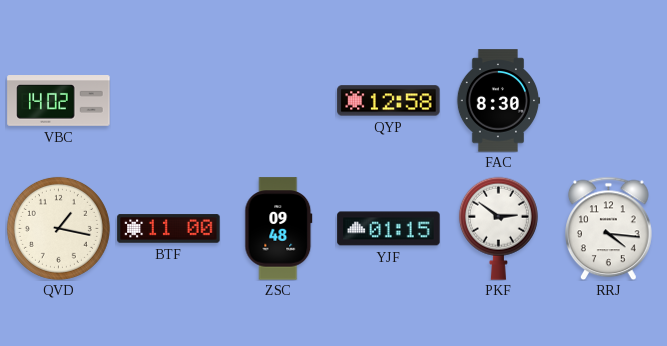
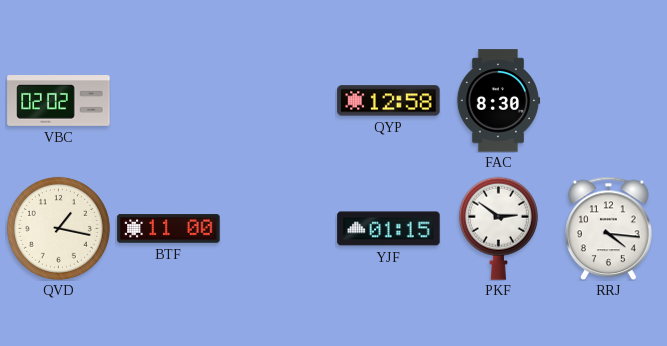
VBC: 14:02 -> 02:02
ZSC: 09:48 -> none
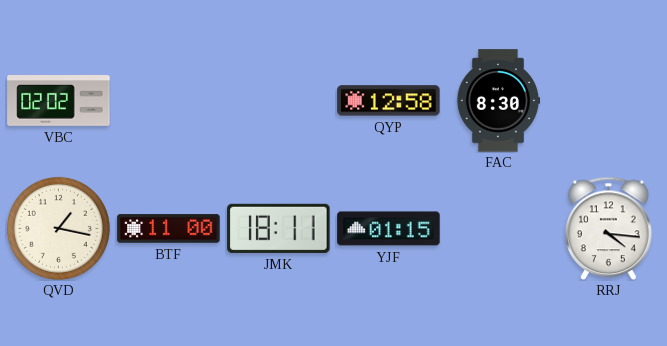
JMK: none -> 18:11
PKF: 2:51 -> none
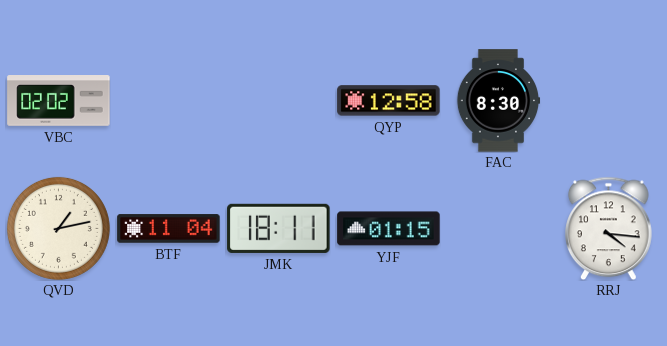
QVD: 1:17 -> 1:13
BTF: 11:00 -> 11:04
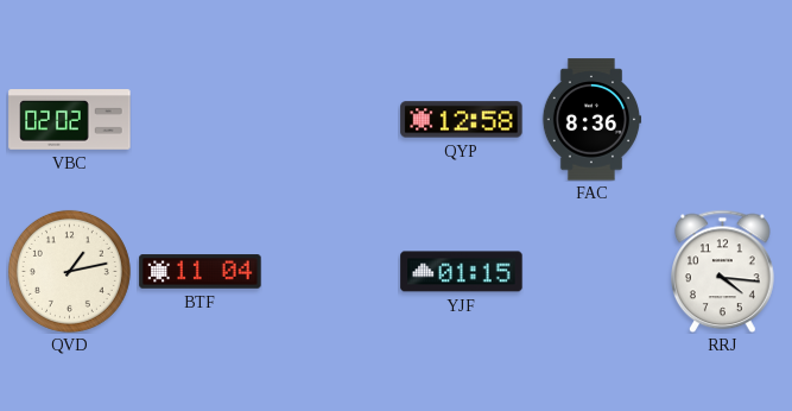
FAC: 8:30 -> 8:36
JMK: 18:11 -> none
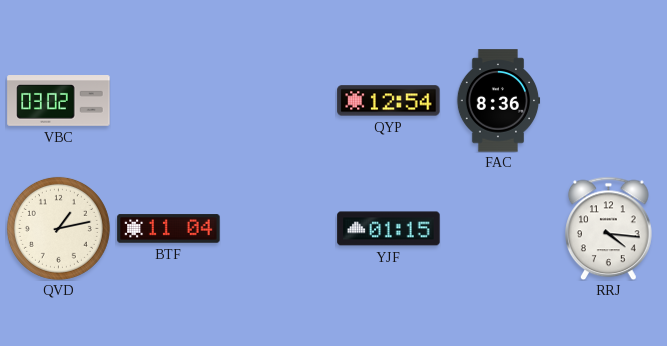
VBC: 02:02 -> 03:02
QYP: 12:58 -> 12:54
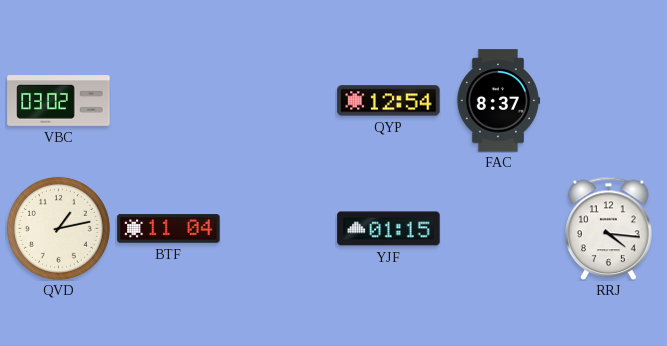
FAC: 8:36 -> 8:37
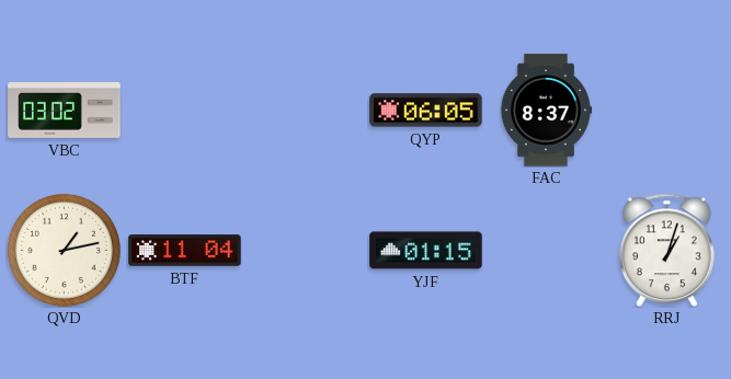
QYP: 12:54 -> 06:05
RRJ: 4:16 -> 1:03
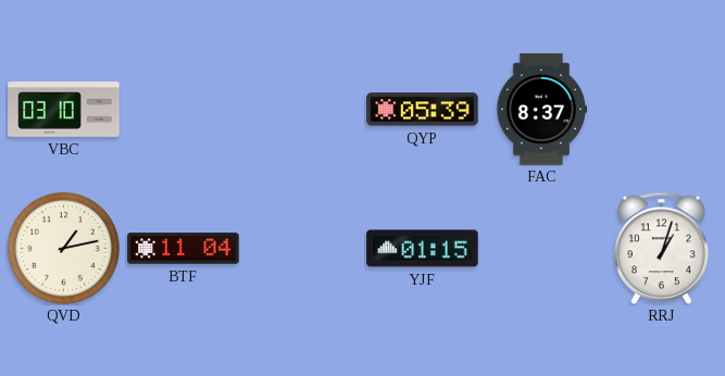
VBC: 03:02 -> 03:10
QYP: 06:05 -> 05:39
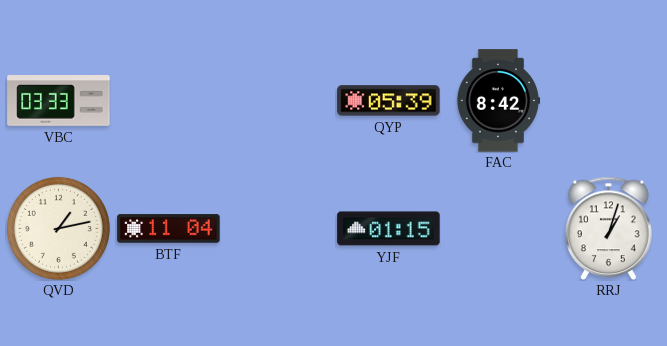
VBC: 03:10 -> 03:33
FAC: 8:37 -> 8:42
